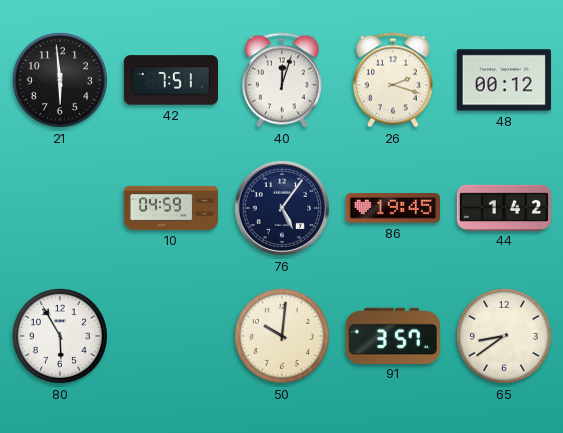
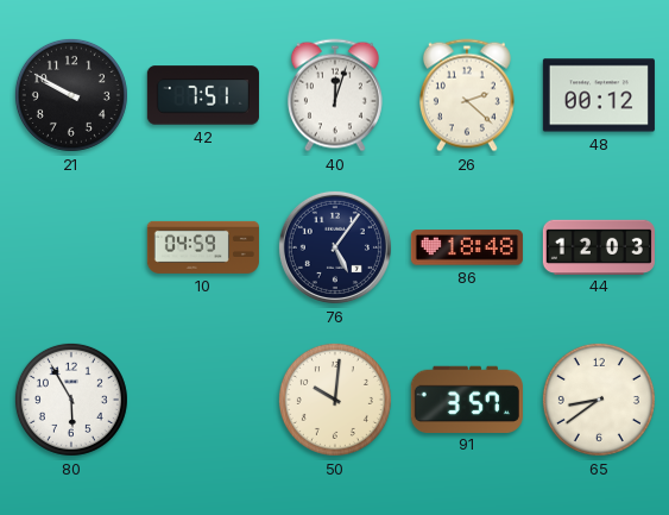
21: 5:59 -> 9:50
26: 2:18 -> 2:22
86: 19:45 -> 18:48
44: 1:42 -> 12:03
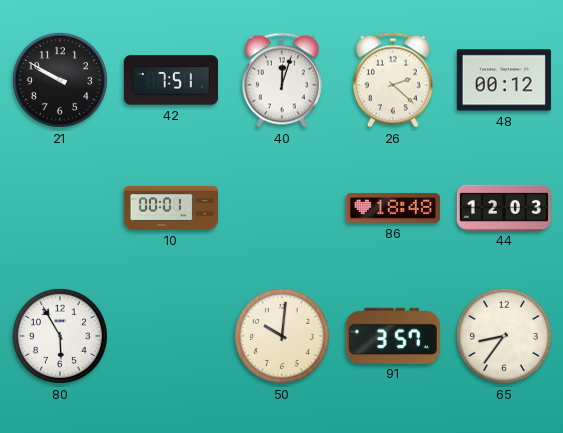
10: 04:59 -> 00:01
76: 5:06 -> none
65: 8:39 -> 8:36
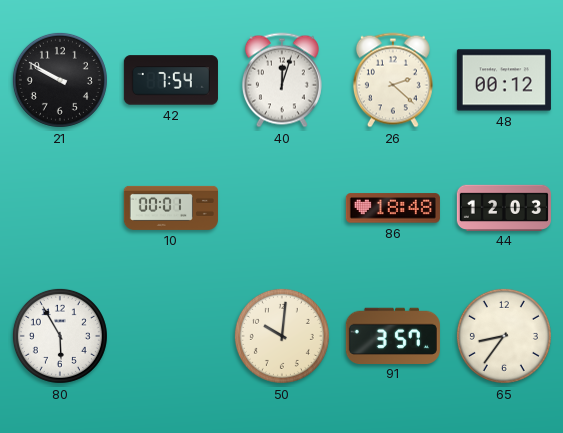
42: 7:51 -> 7:54
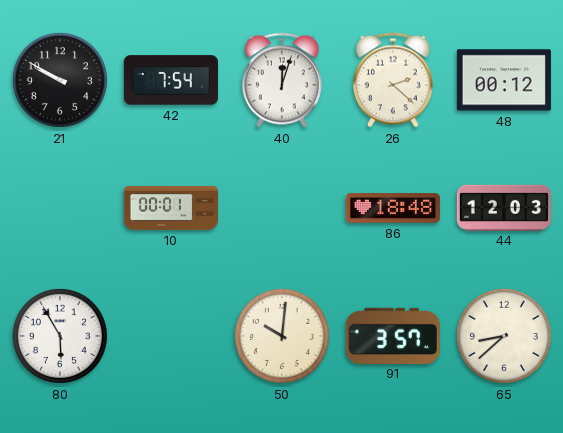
65: 8:36 -> 8:38
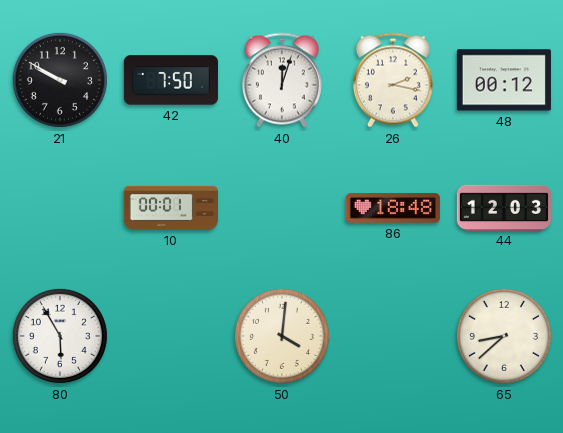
42: 7:54 -> 7:50
26: 2:22 -> 2:17
50: 10:01 -> 4:01
91: 3:57 -> none
